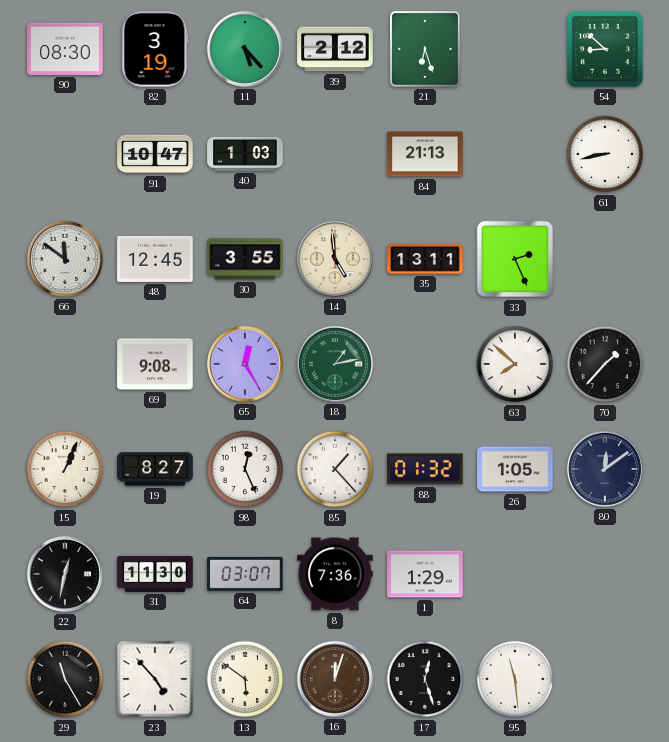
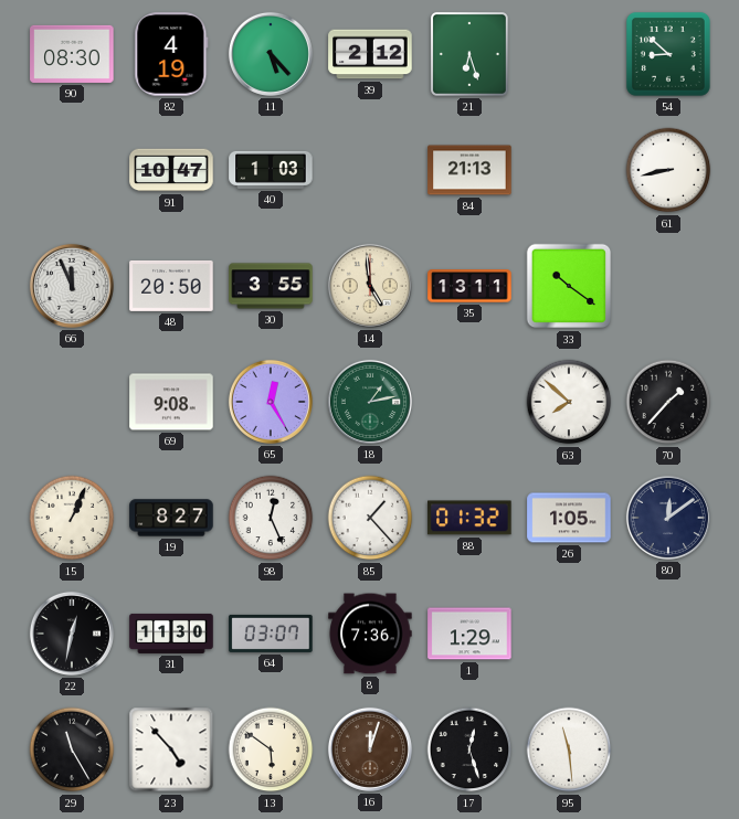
82: 3:19 -> 4:19
66: 11:51 -> 11:56
48: 12:45 -> 20:50
33: 2:26 -> 10:21
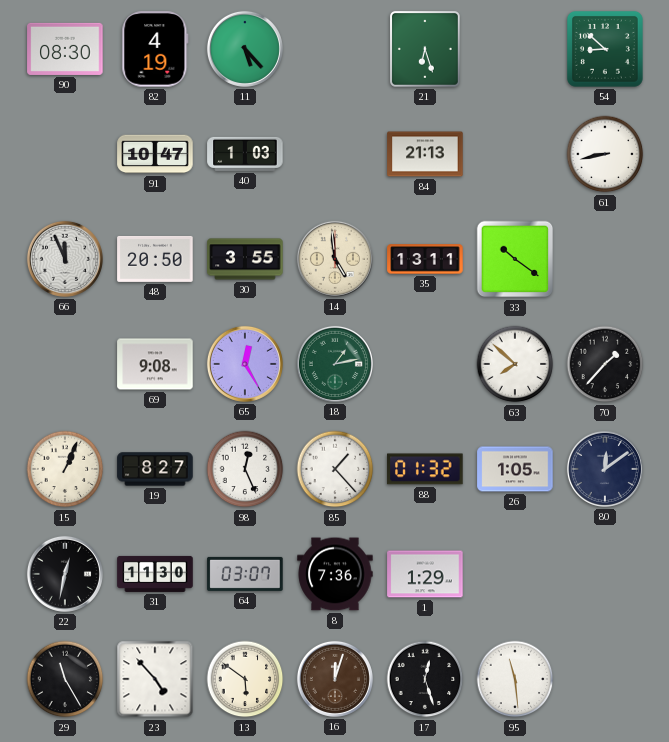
39: 2:12 -> none
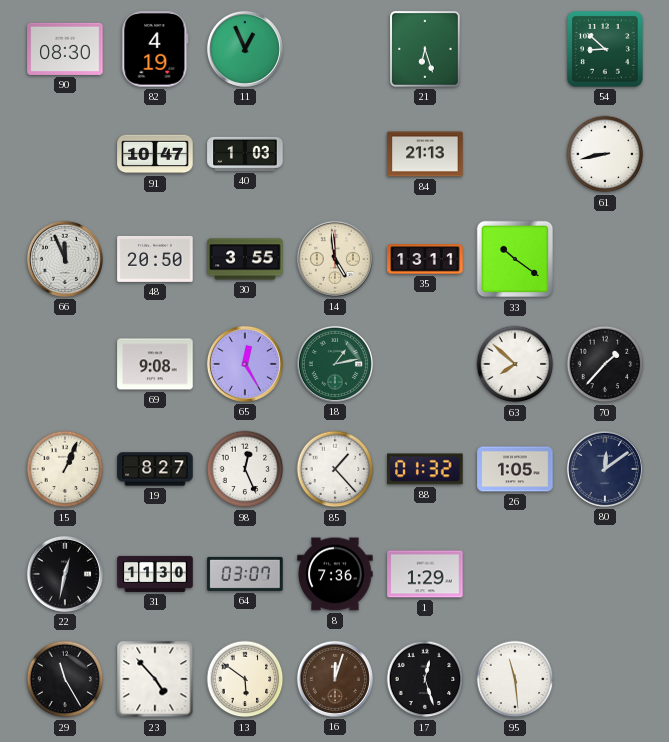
11: 5:23 -> 12:56
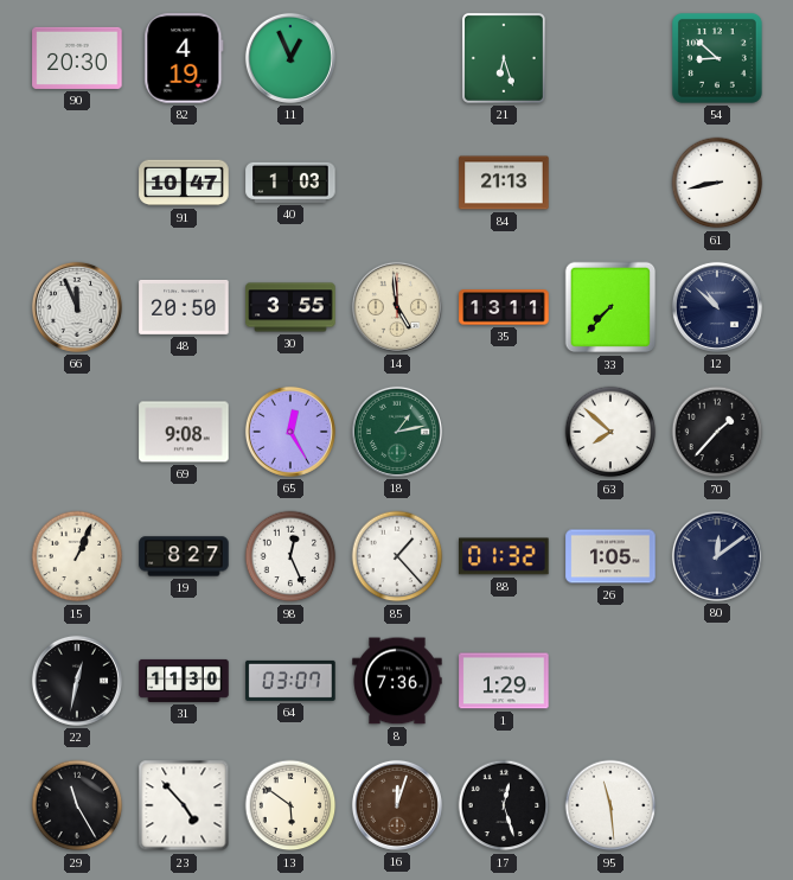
90: 08:30 -> 20:30
33: 10:21 -> 7:37
12: none -> 10:52
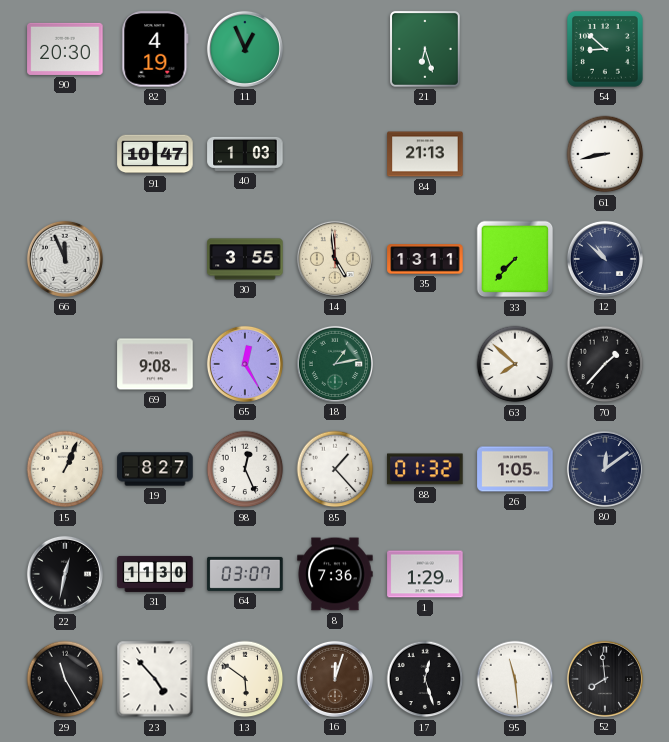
48: 20:50 -> none
52: none -> 7:59
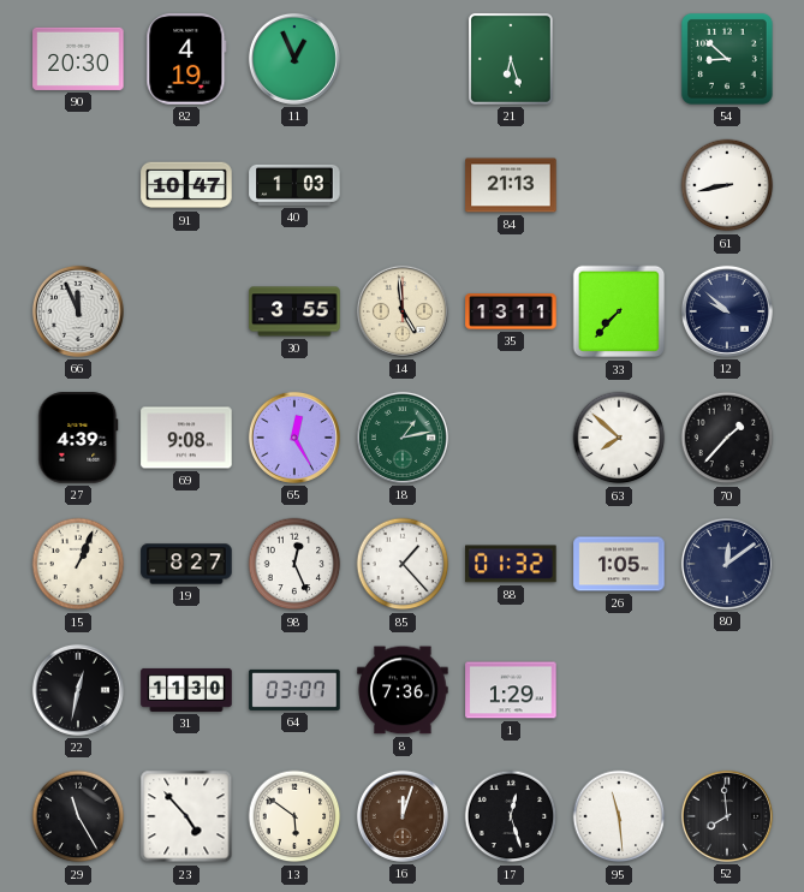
12: 10:52 -> 9:52
27: none -> 4:39
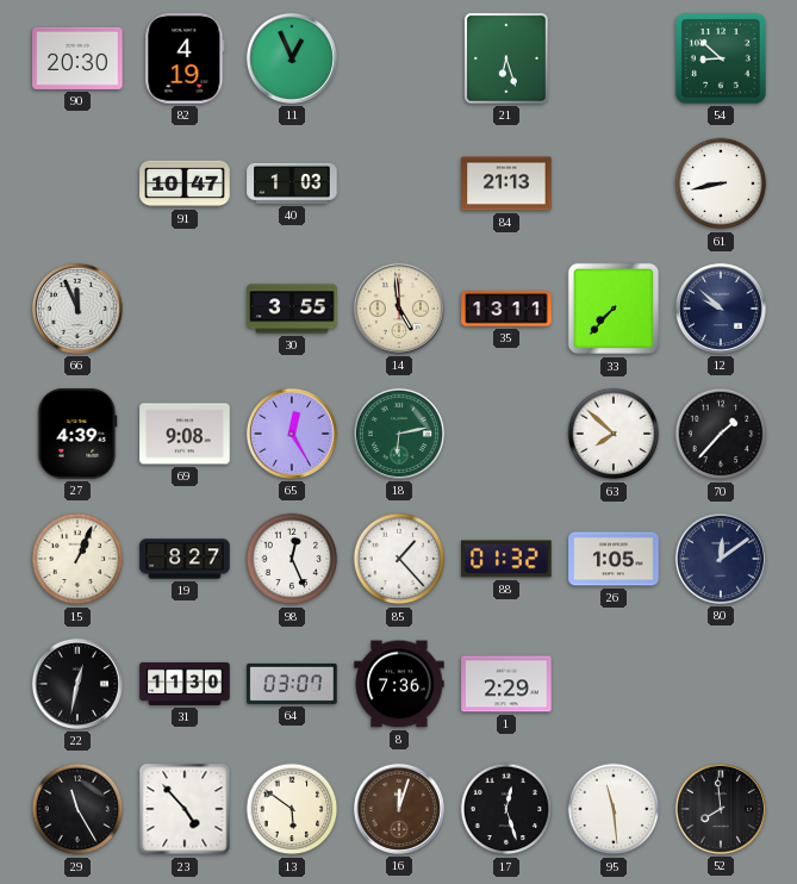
18: 1:13 -> 6:13
1: 1:29 -> 2:29
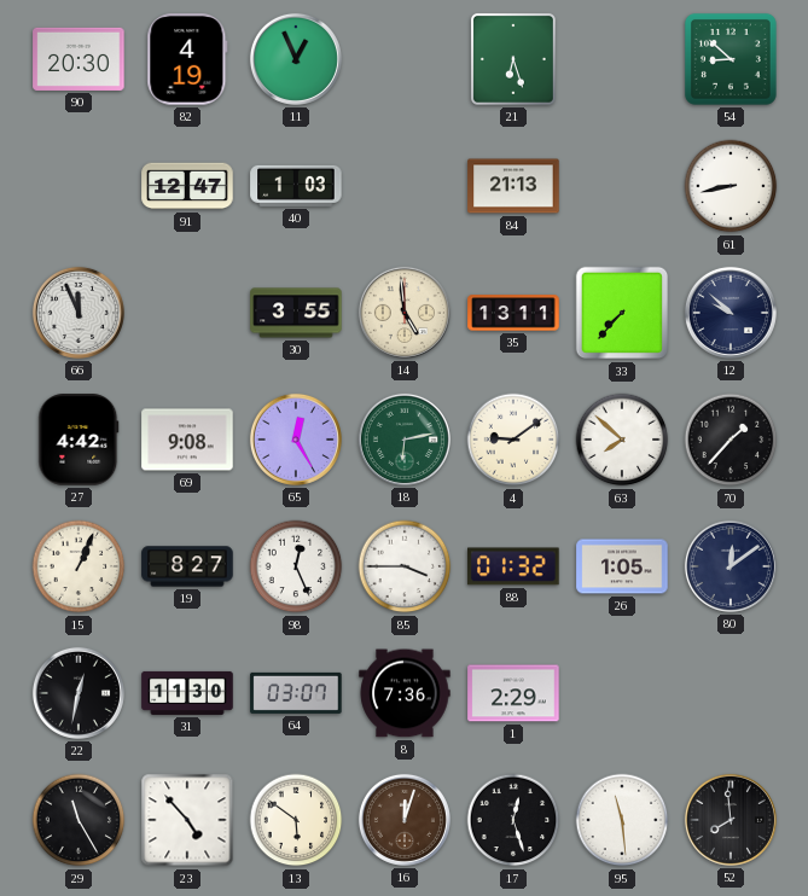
91: 10:47 -> 12:47
27: 4:39 -> 4:42
4: none -> 9:09
85: 1:23 -> 3:45
